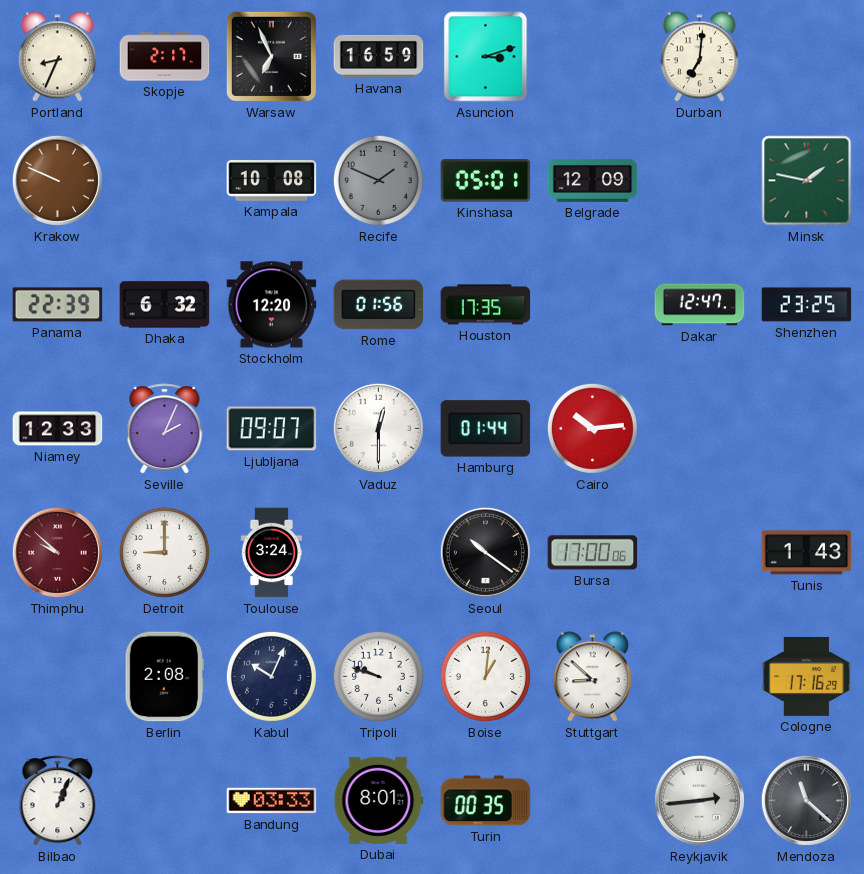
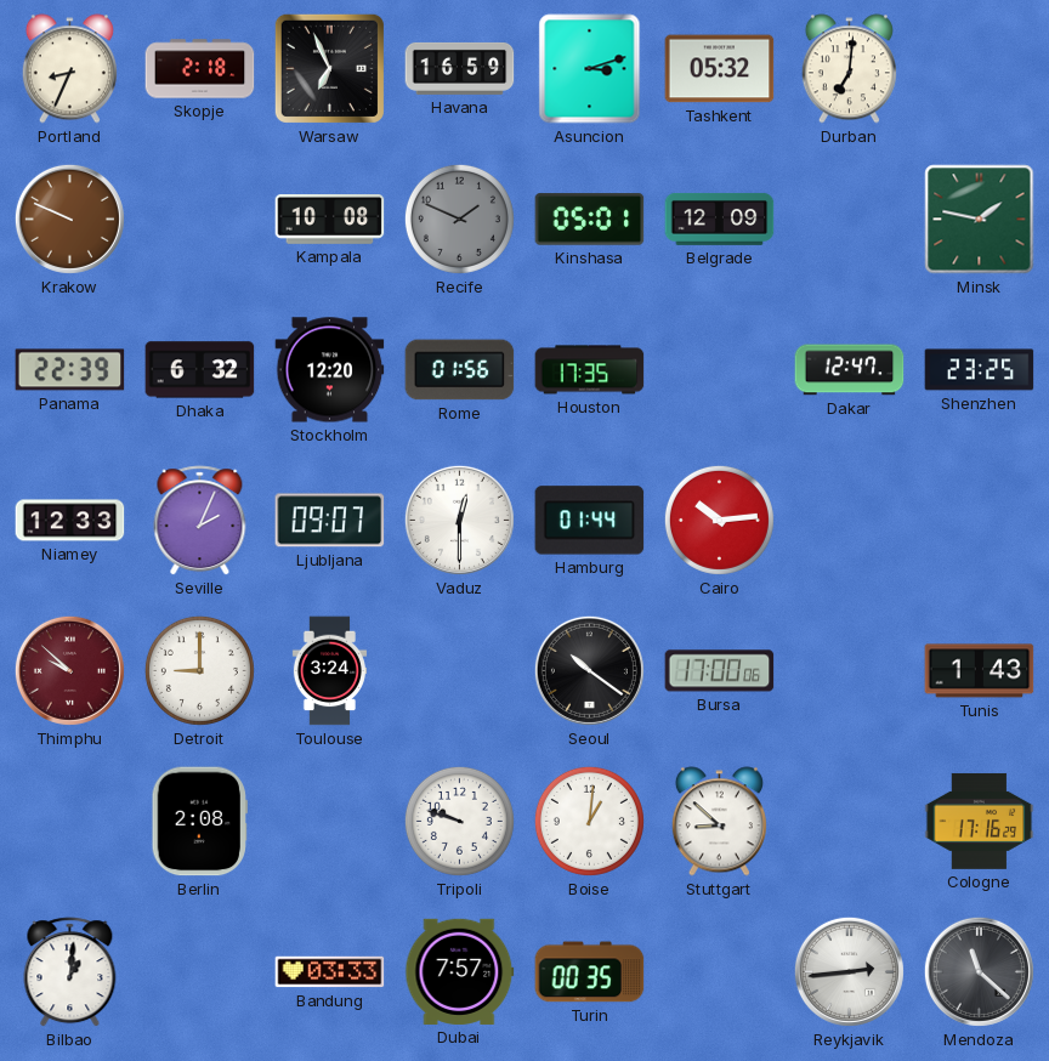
Skopje: 2:17 -> 2:18
Tashkent: none -> 05:32
Kabul: 10:04 -> none
Bilbao: 1:04 -> 1:01
Dubai: 8:01 -> 7:57
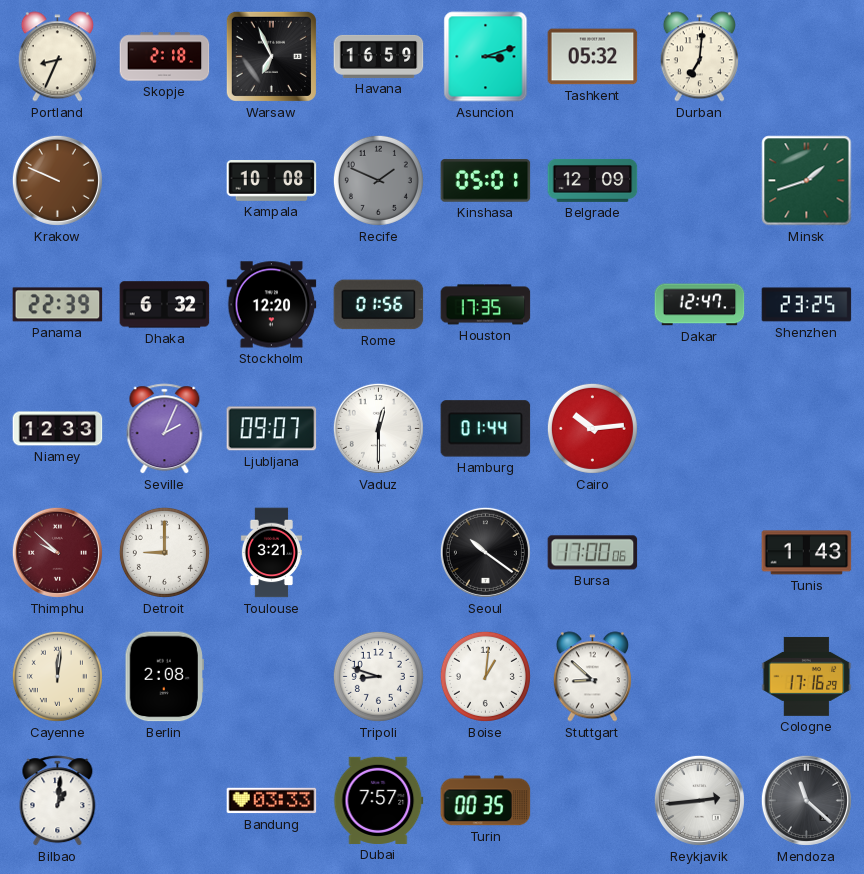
Minsk: 1:47 -> 1:42
Toulouse: 3:24 -> 3:21
Cayenne: none -> 12:01
Tripoli: 9:48 -> 8:48
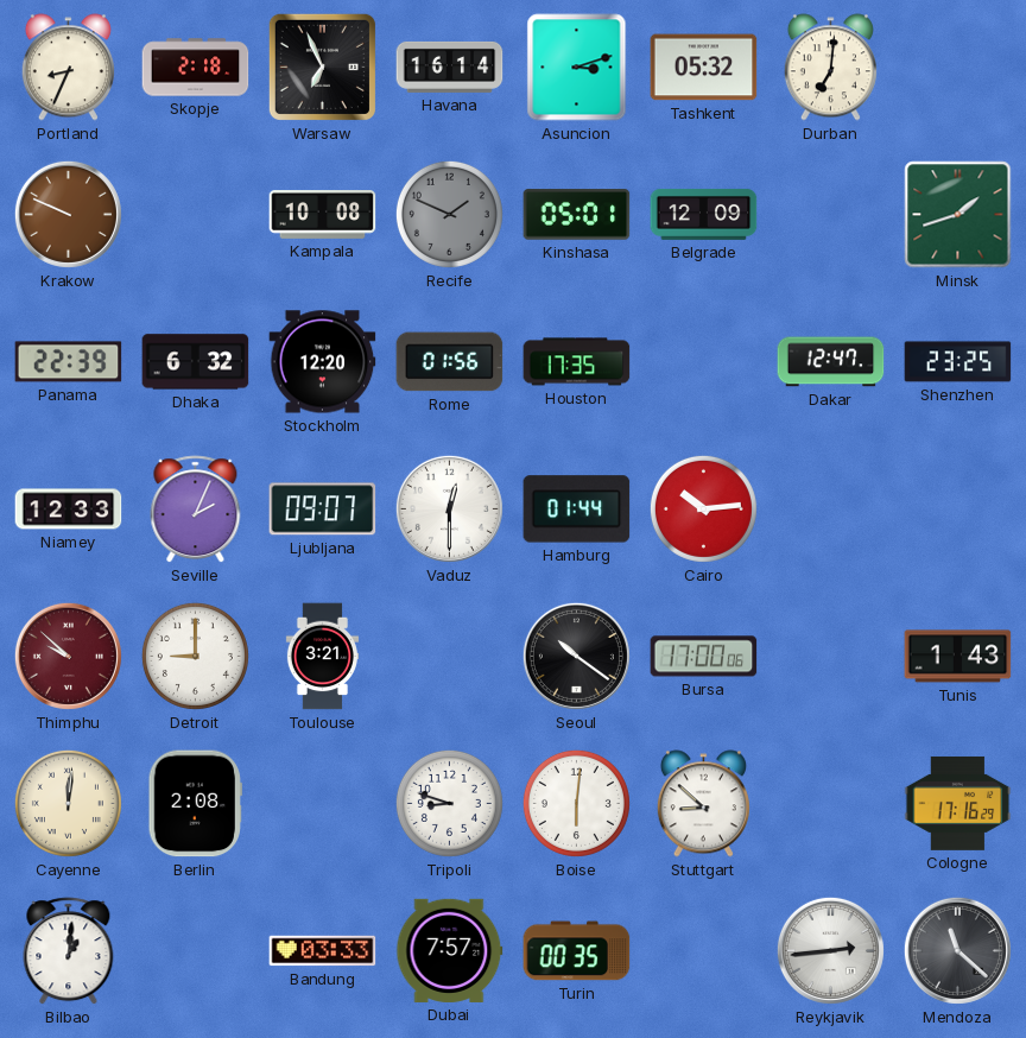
Havana: 16:59 -> 16:14
Boise: 1:01 -> 6:01
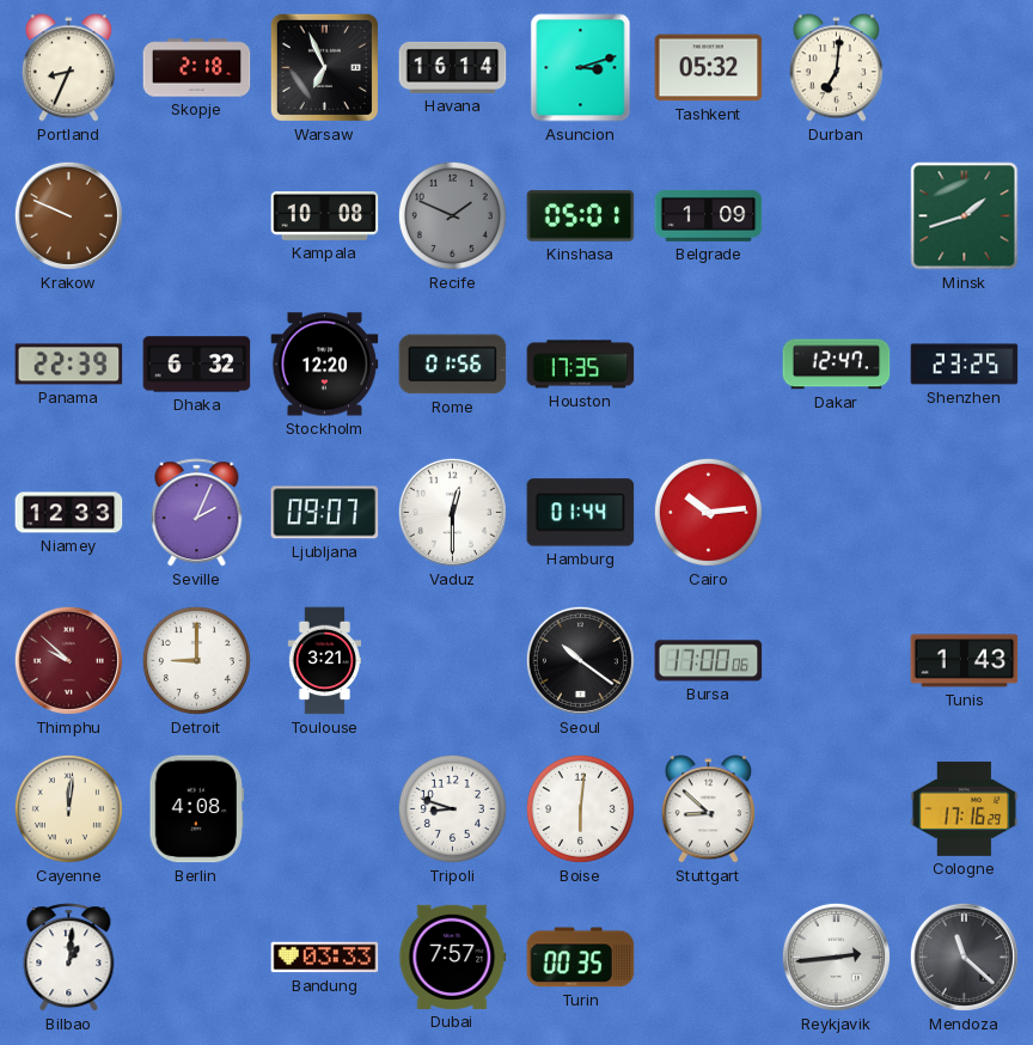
Belgrade: 12:09 -> 1:09
Berlin: 2:08 -> 4:08
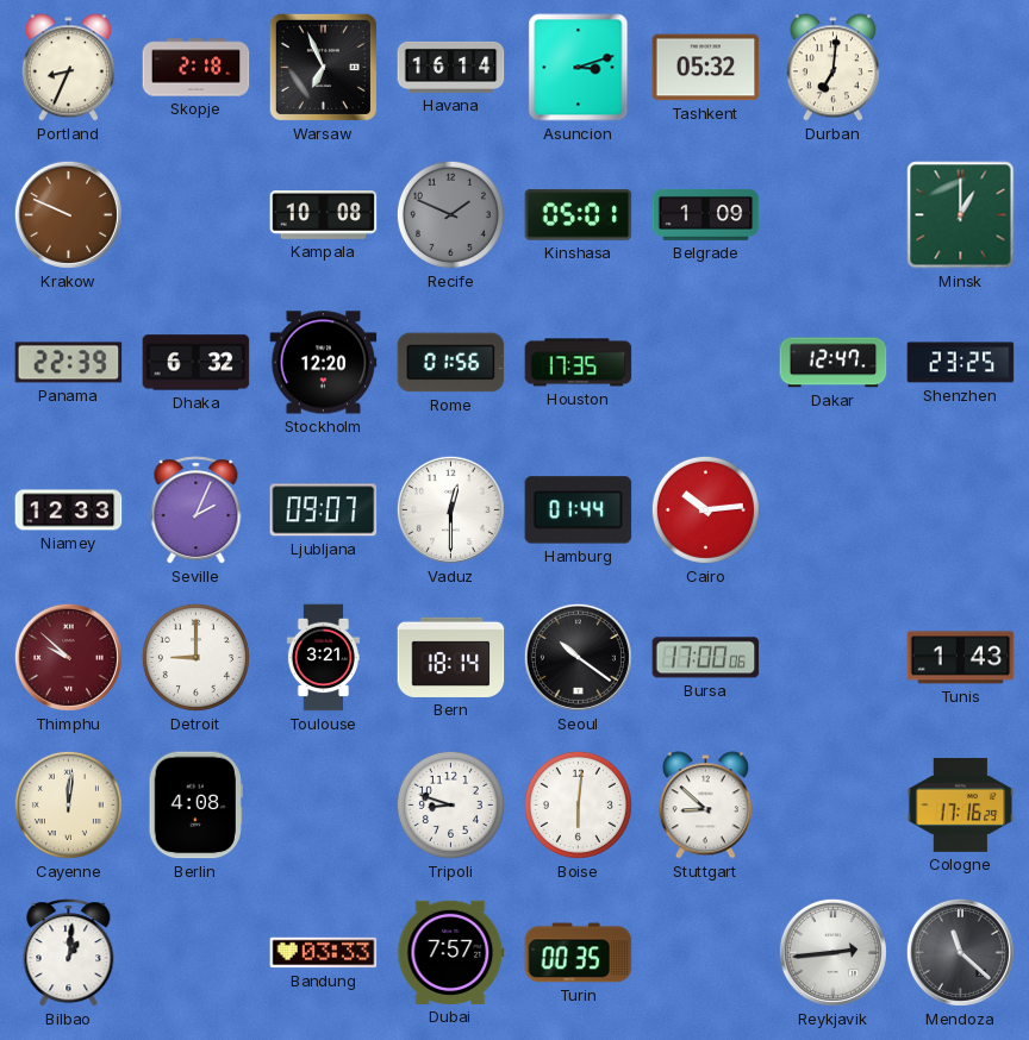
Minsk: 1:42 -> 1:00
Bern: none -> 18:14
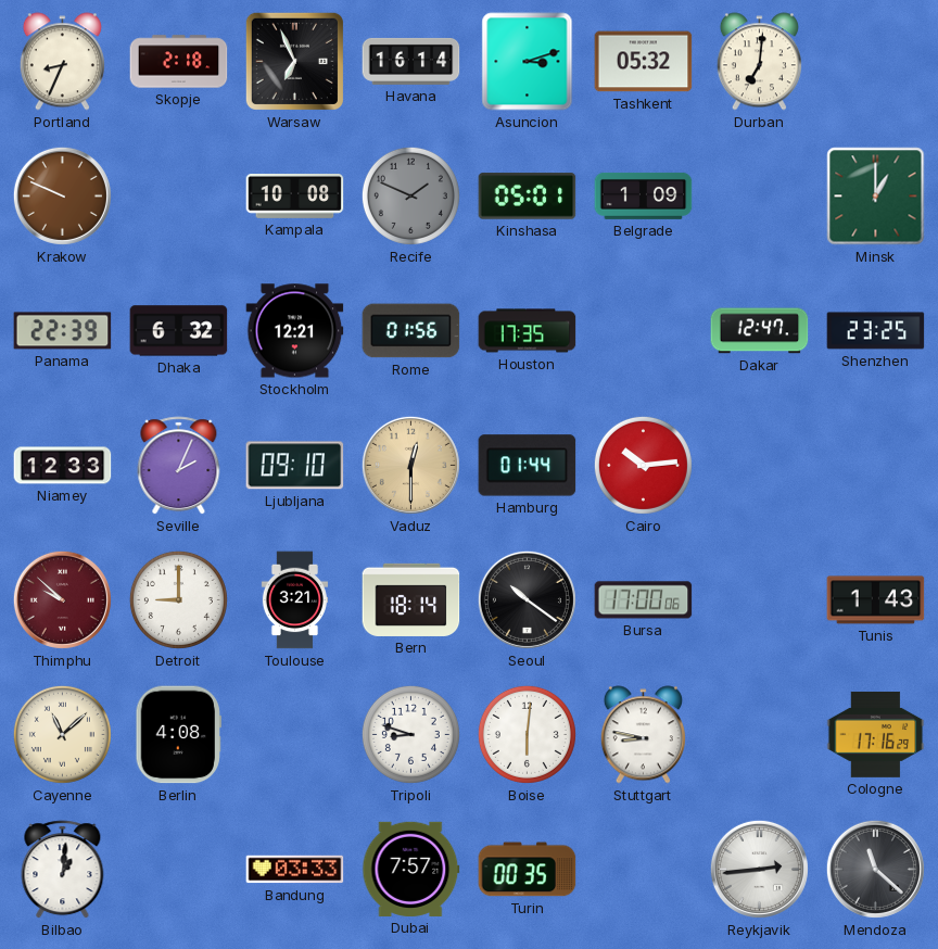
Stockholm: 12:20 -> 12:21
Ljubljana: 09:07 -> 09:10
Vaduz dial: white -> champagne
Cayenne: 12:01 -> 11:08
Stuttgart: 8:52 -> 8:47
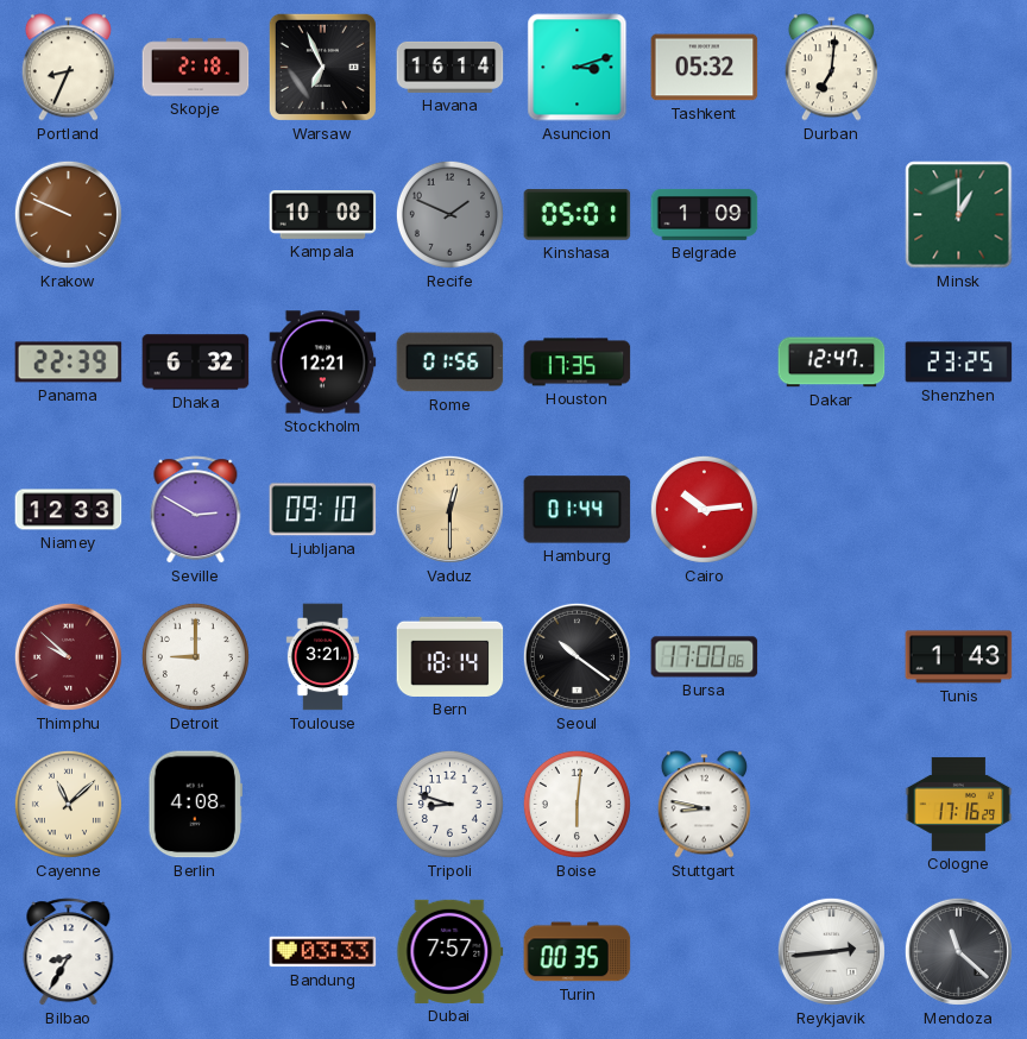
Seville: 2:04 -> 2:50
Bilbao: 1:01 -> 8:35
